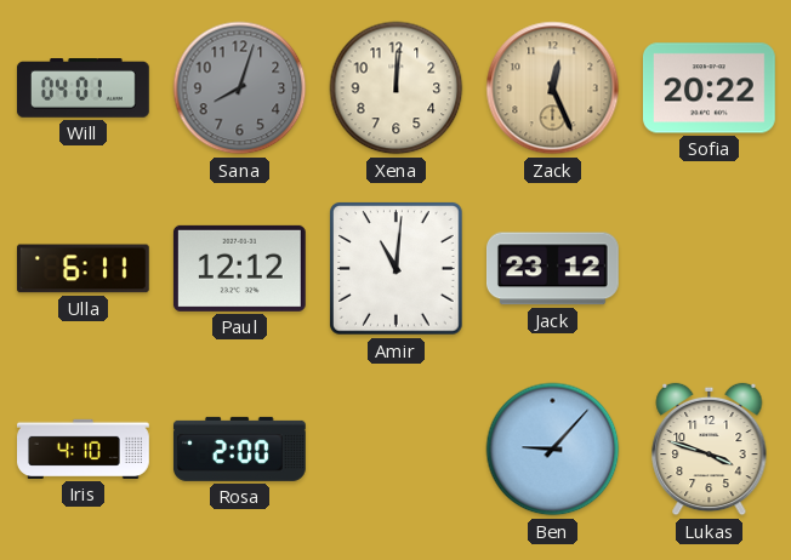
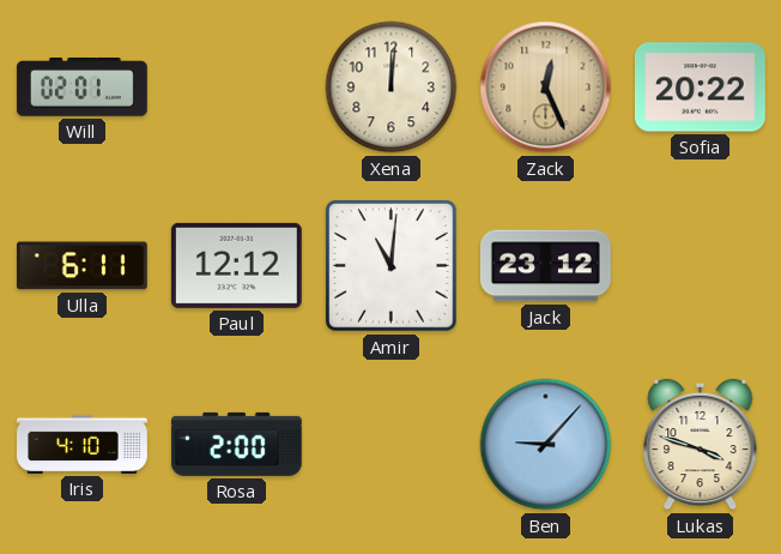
Will: 04:01 -> 02:01
Sana: 8:03 -> none
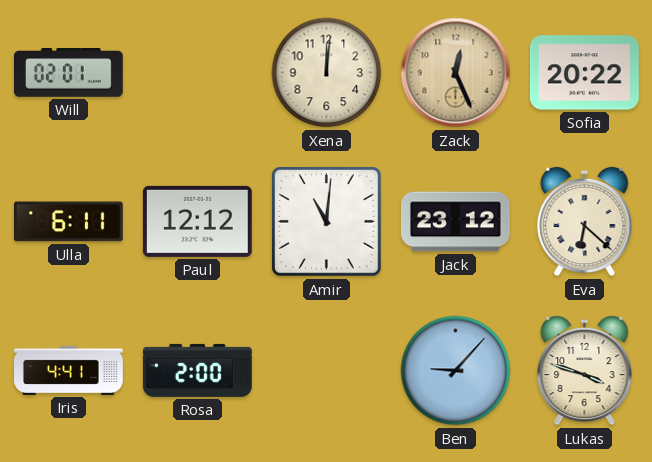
Eva: none -> 6:22
Iris: 4:10 -> 4:41
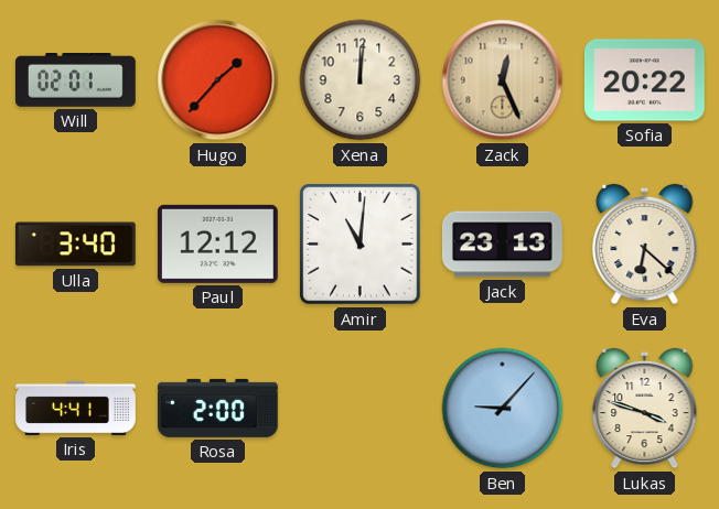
Hugo: none -> 1:37
Ulla: 6:11 -> 3:40
Jack: 23:12 -> 23:13
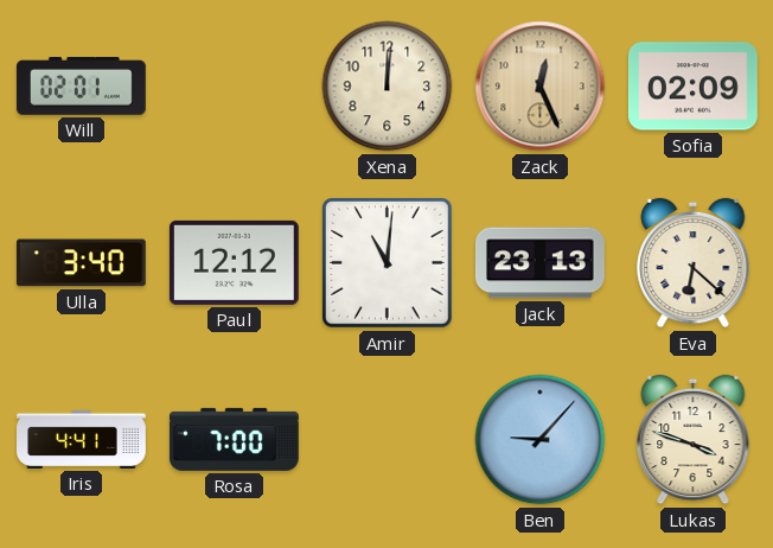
Hugo: 1:37 -> none
Sofia: 20:22 -> 02:09
Rosa: 2:00 -> 7:00
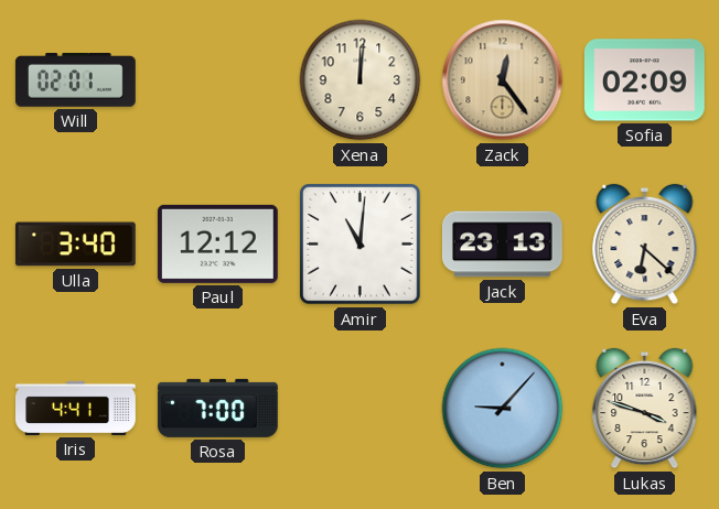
Zack: 12:26 -> 12:24
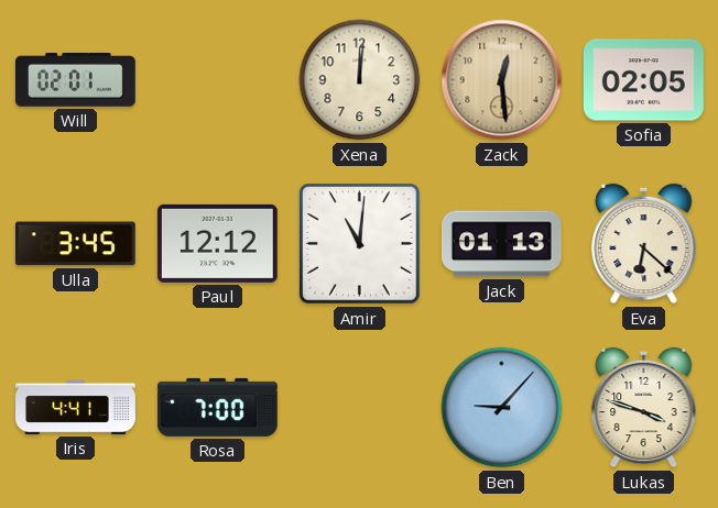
Zack: 12:24 -> 12:29
Sofia: 02:09 -> 02:05
Ulla: 3:40 -> 3:45
Jack: 23:13 -> 01:13
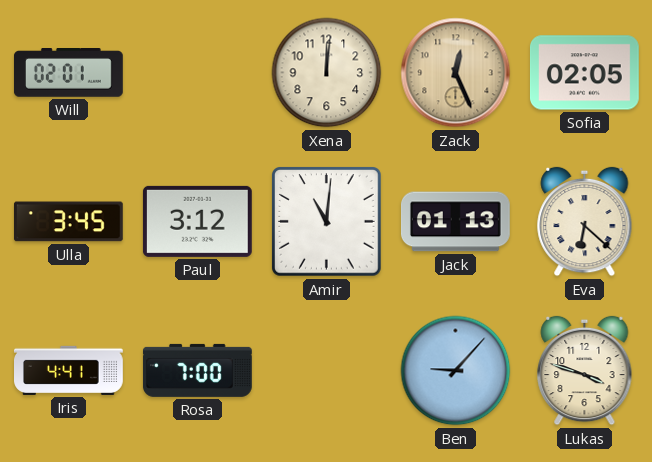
Zack: 12:29 -> 12:26
Paul: 12:12 -> 3:12
